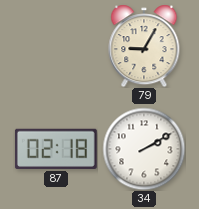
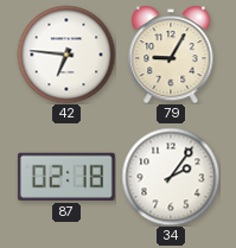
42: none -> 6:46
34: 2:10 -> 2:06
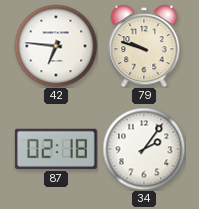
79: 9:05 -> 9:48
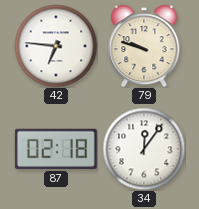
34: 2:06 -> 12:06
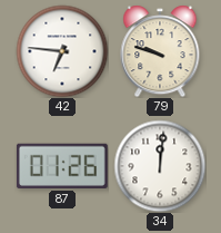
87: 02:18 -> 01:26
34: 12:06 -> 12:01
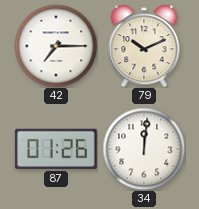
42: 6:46 -> 7:15
79: 9:48 -> 10:11
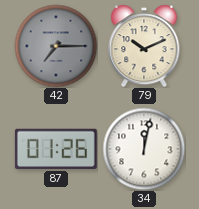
42 dial: white -> grey
34: 12:01 -> 12:02
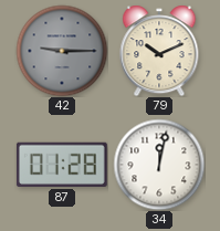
42: 7:15 -> 9:15
87: 01:26 -> 01:28
